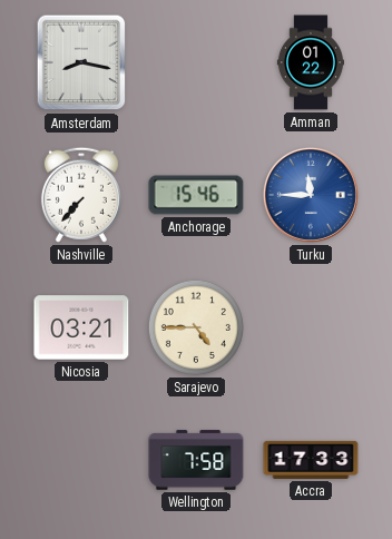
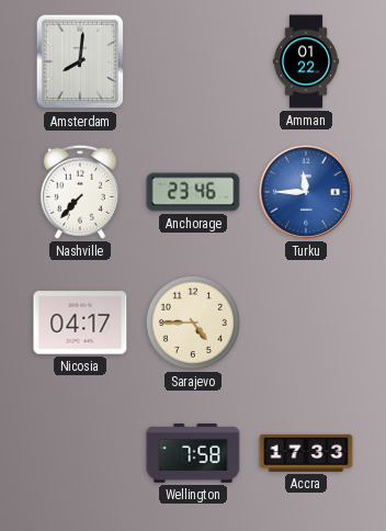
Amsterdam: 8:17 -> 8:01
Anchorage: 15:46 -> 23:46
Nicosia: 03:21 -> 04:17
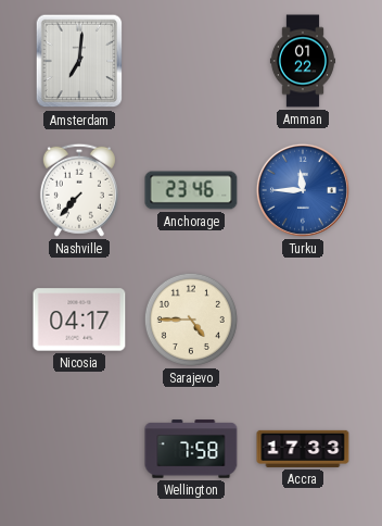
Amsterdam: 8:01 -> 7:01
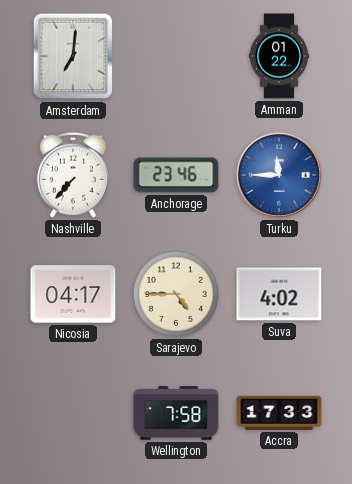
Suva: none -> 4:02
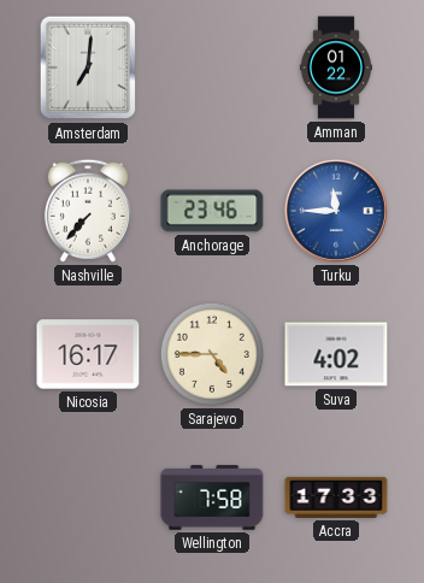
Nicosia: 04:17 -> 16:17
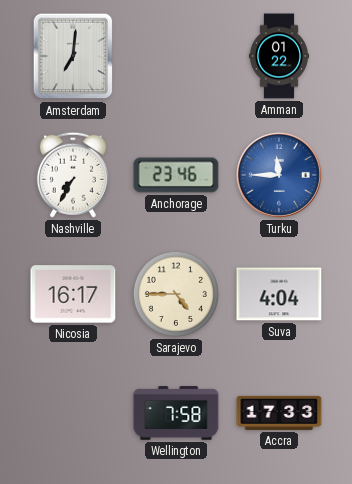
Nashville: 7:37 -> 7:35
Suva: 4:02 -> 4:04
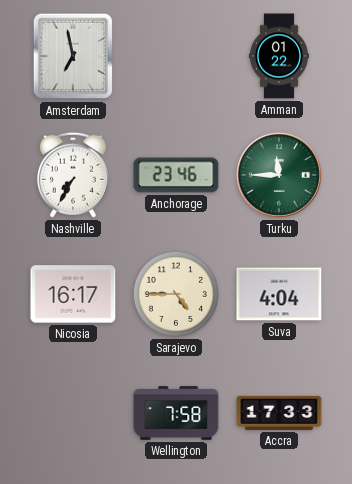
Amsterdam: 7:01 -> 6:58
Turku dial: blue -> green
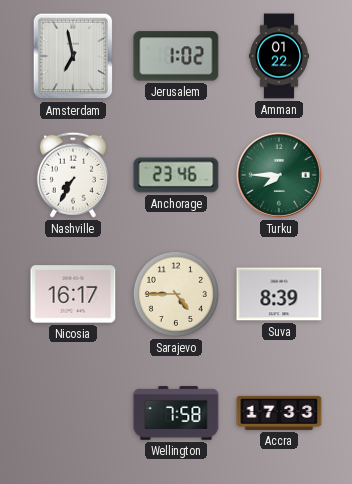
Jerusalem: none -> 1:02
Turku: 11:45 -> 7:45
Suva: 4:04 -> 8:39
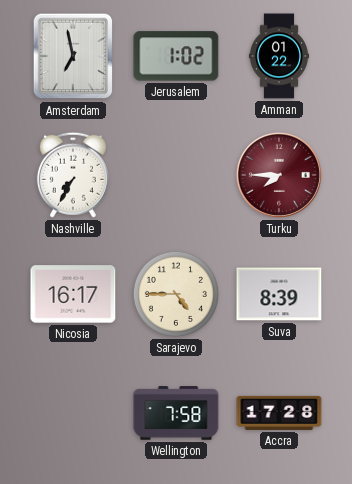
Anchorage: 23:46 -> none
Turku dial: green -> burgundy
Accra: 17:33 -> 17:28
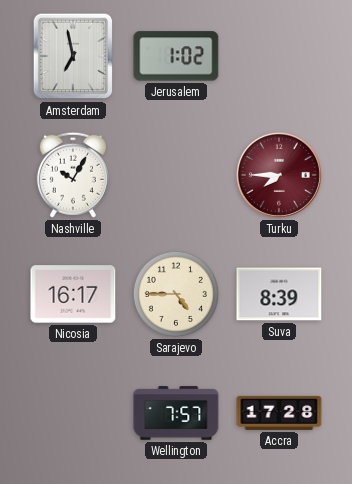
Amman: 01:22 -> none
Nashville: 7:35 -> 10:05
Wellington: 7:58 -> 7:57
